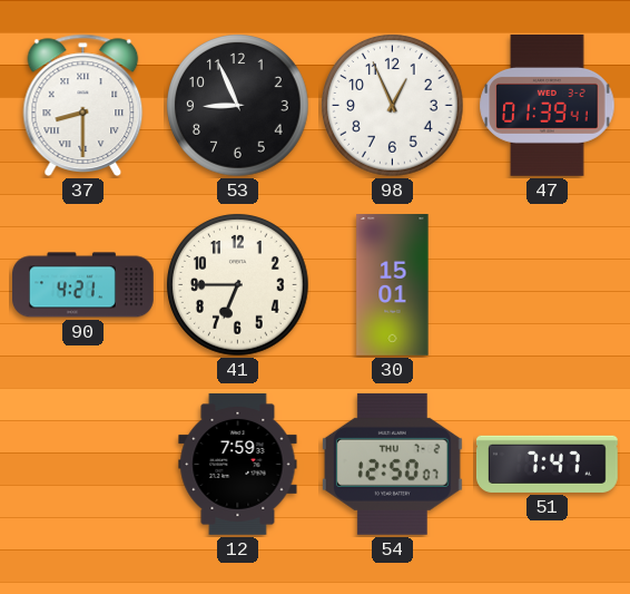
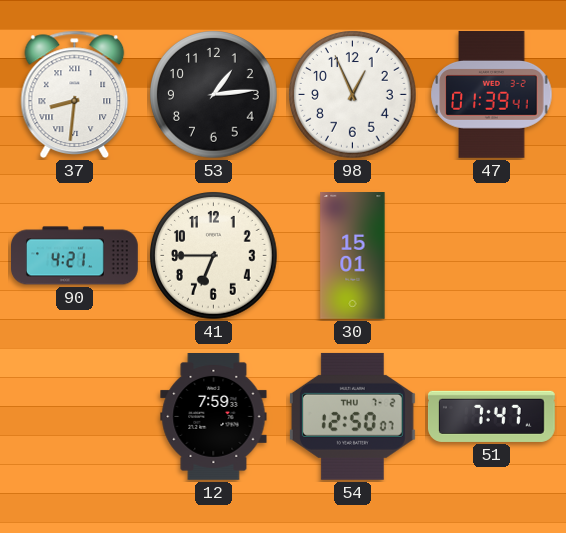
37: 8:30 -> 8:31
53: 8:56 -> 1:14
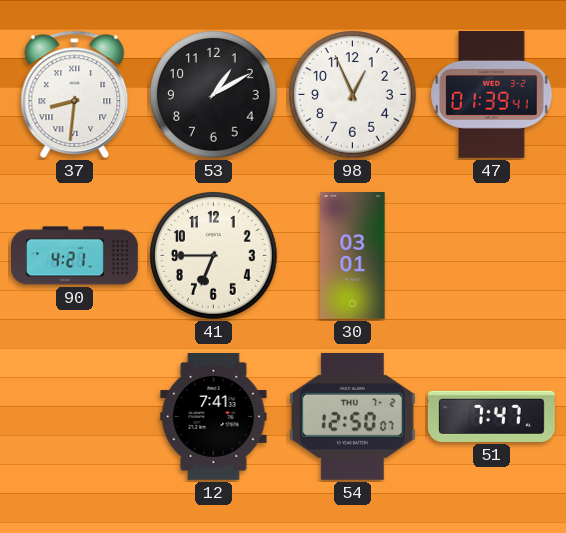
53: 1:14 -> 1:10
30: 15:01 -> 03:01
12: 7:59 -> 7:41
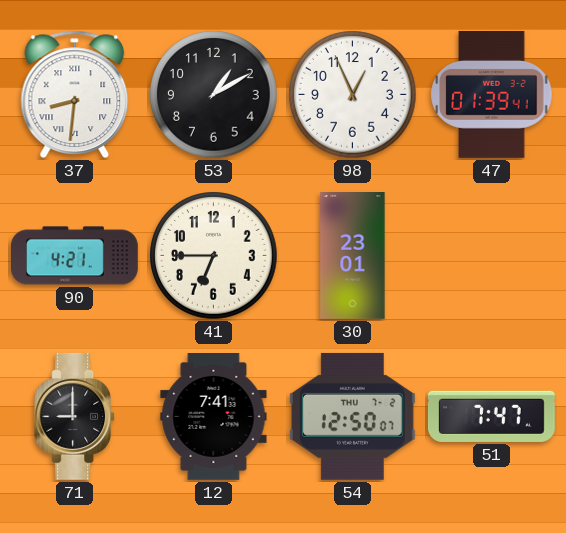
30: 03:01 -> 23:01
71: none -> 9:00
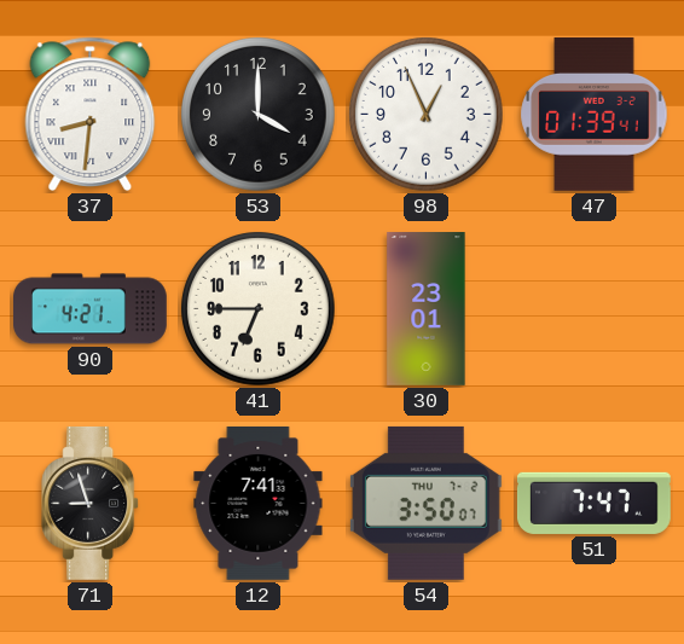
53: 1:10 -> 4:00
71: 9:00 -> 8:57
54: 12:50 -> 3:50
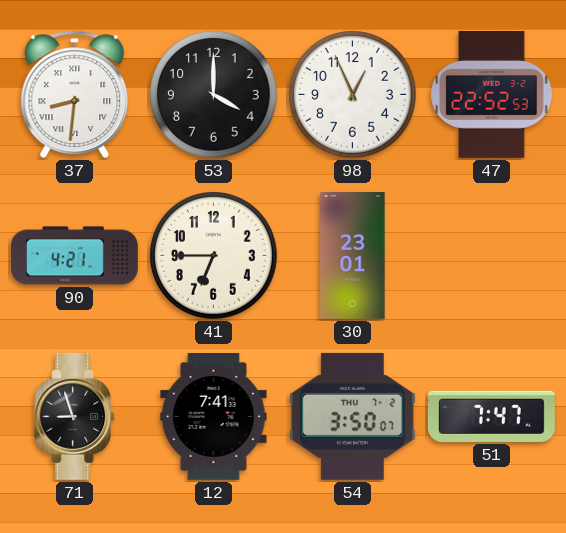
47: 01:39 -> 22:52
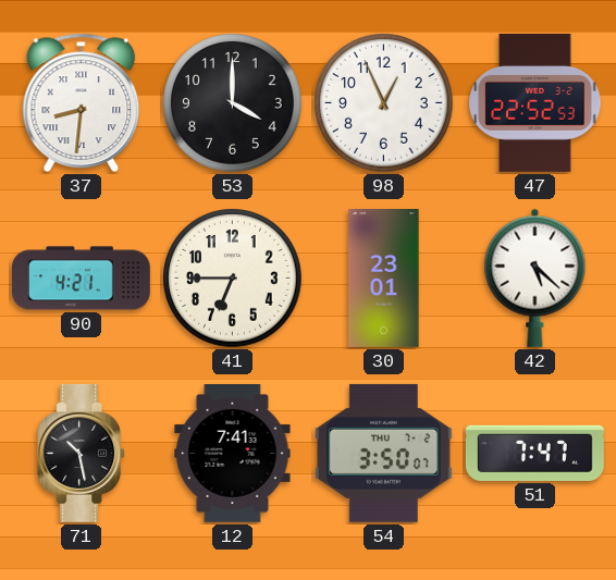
42: none -> 5:22
71: 8:57 -> 10:28
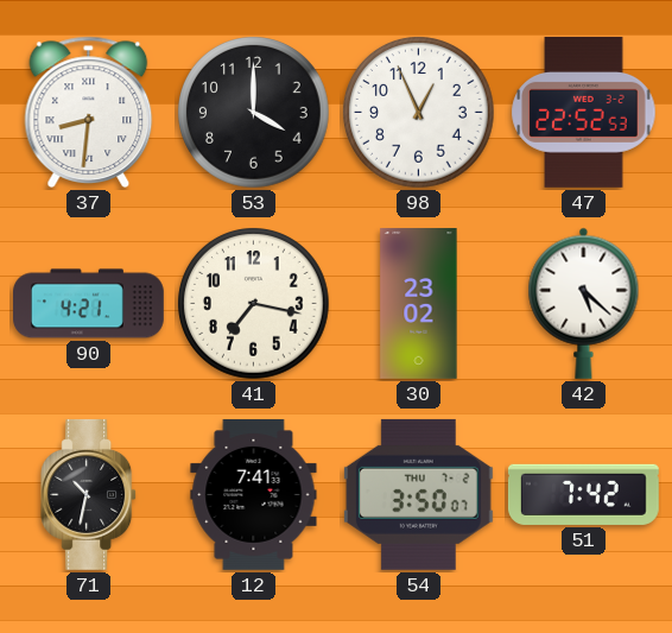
41: 6:45 -> 7:17
30: 23:01 -> 23:02
71: 10:28 -> 10:32
51: 7:47 -> 7:42
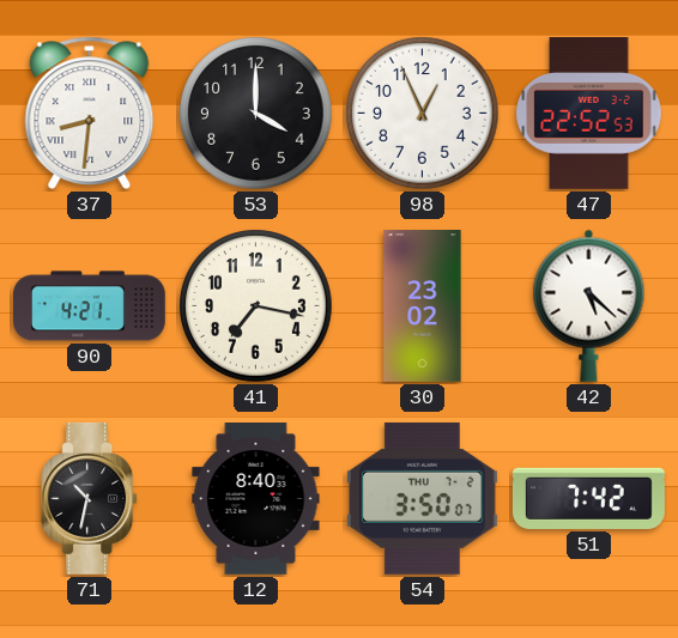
12: 7:41 -> 8:40
